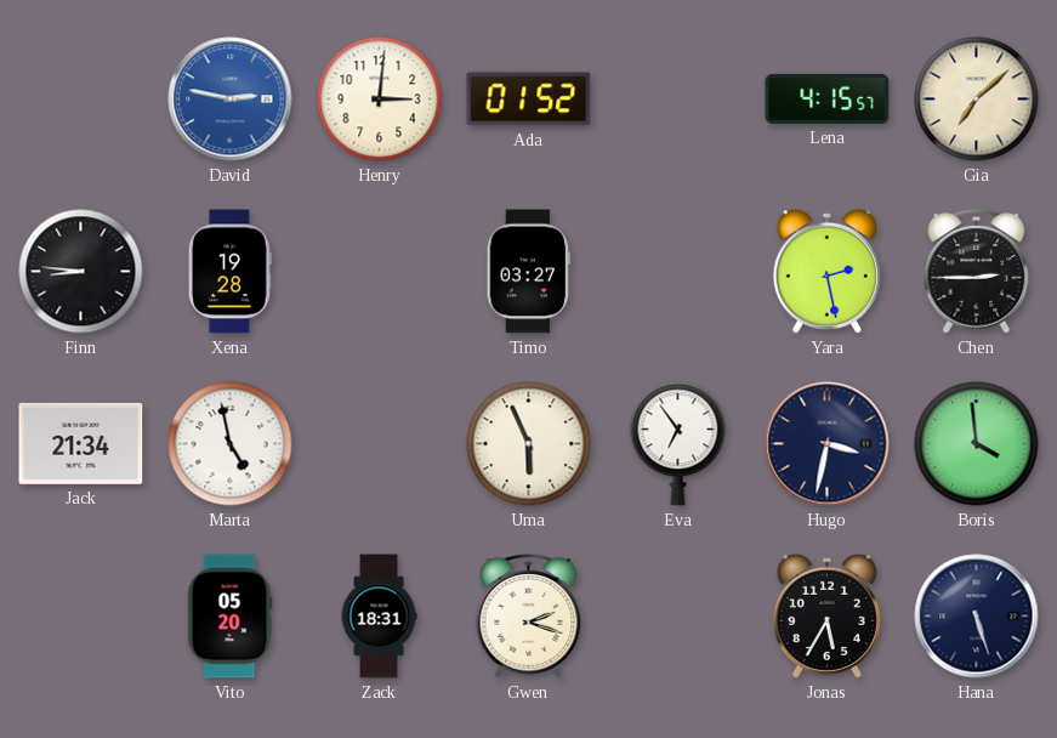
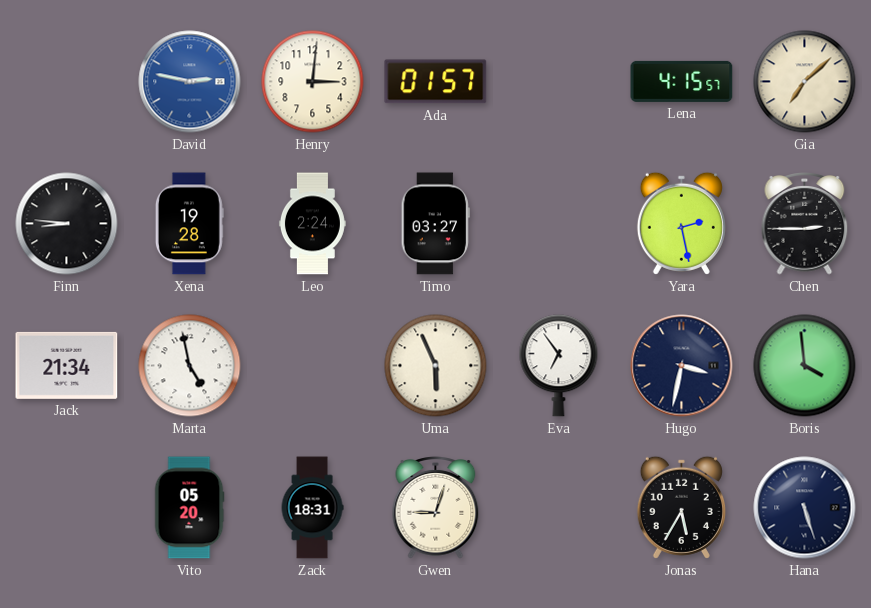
Ada: 01:52 -> 01:57
Leo: none -> 2:24
Gwen: 2:18 -> 9:03
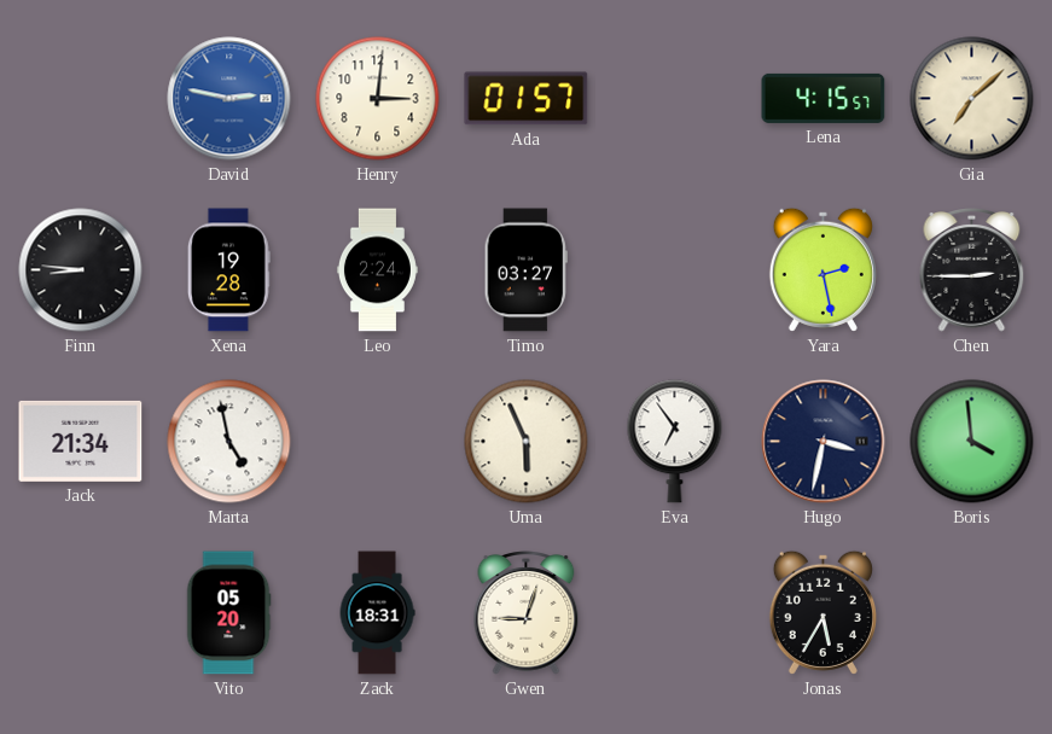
Hana: 5:27 -> none
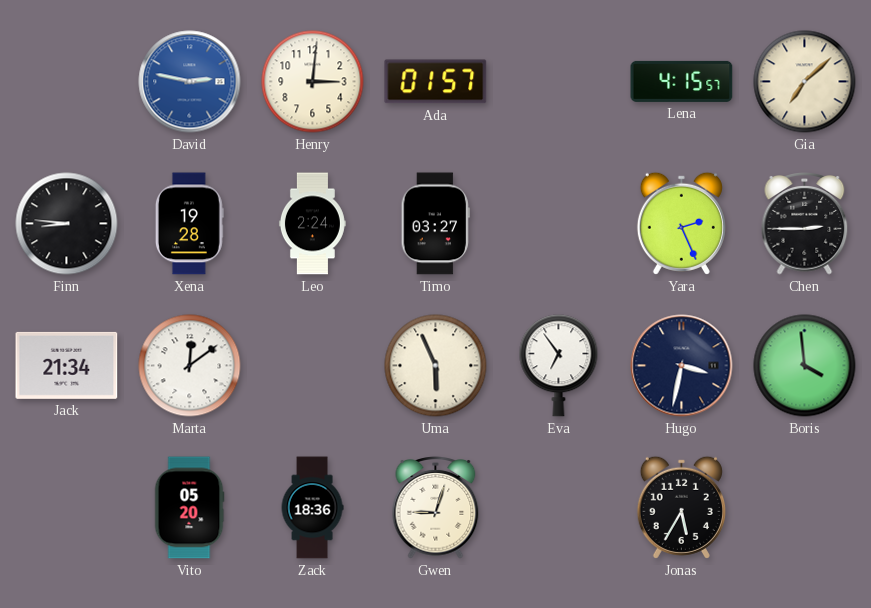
Yara: 2:28 -> 2:26
Marta: 4:58 -> 12:09
Zack: 18:31 -> 18:36
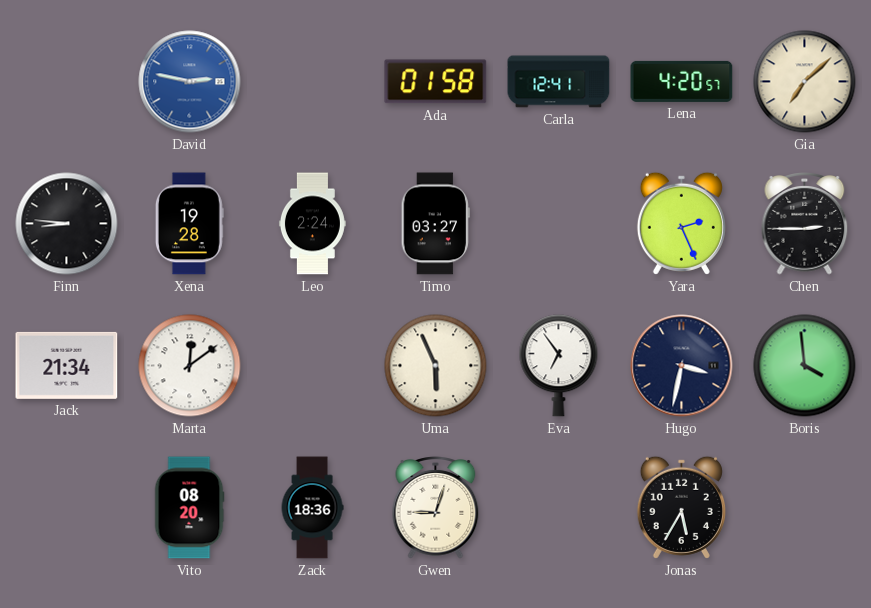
Henry: 3:01 -> none
Ada: 01:57 -> 01:58
Carla: none -> 12:41
Lena: 4:15 -> 4:20
Vito: 05:20 -> 08:20
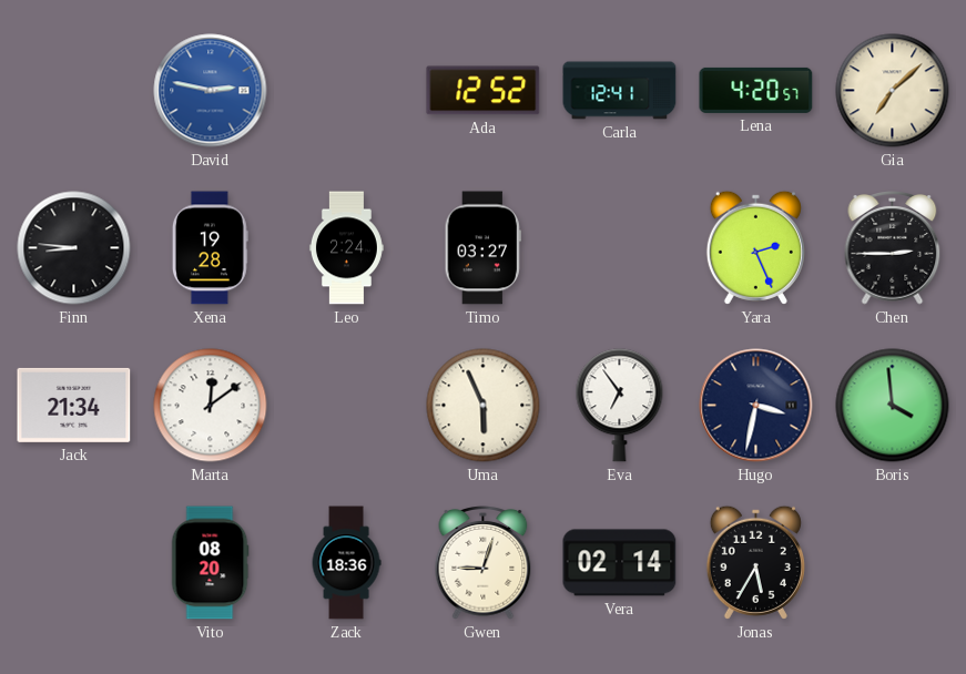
Ada: 01:58 -> 12:52
Vera: none -> 02:14
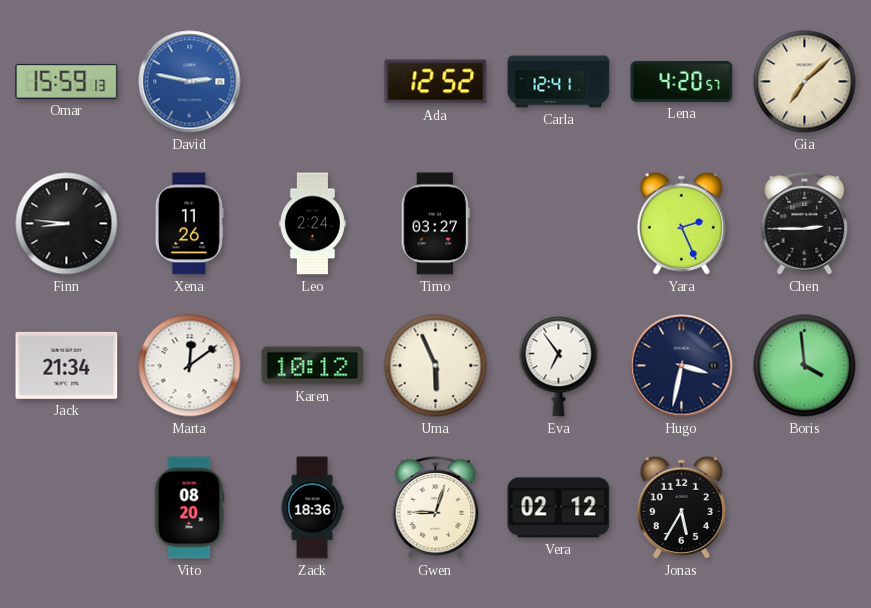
Omar: none -> 15:59
Xena: 19:28 -> 11:26
Karen: none -> 10:12
Vera: 02:14 -> 02:12
